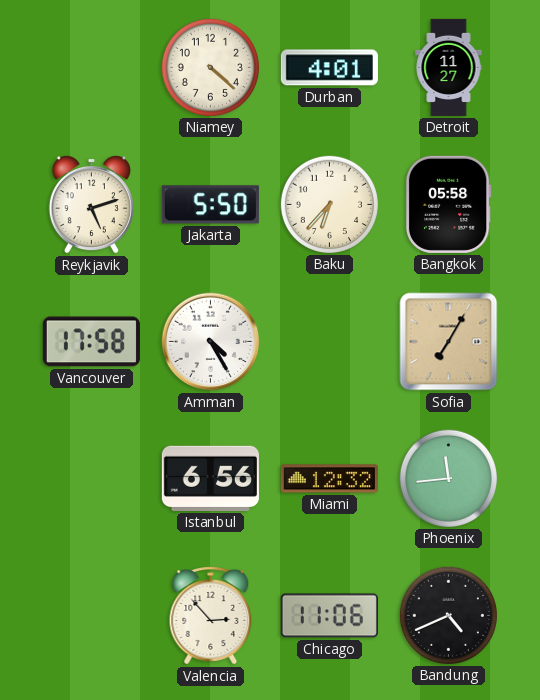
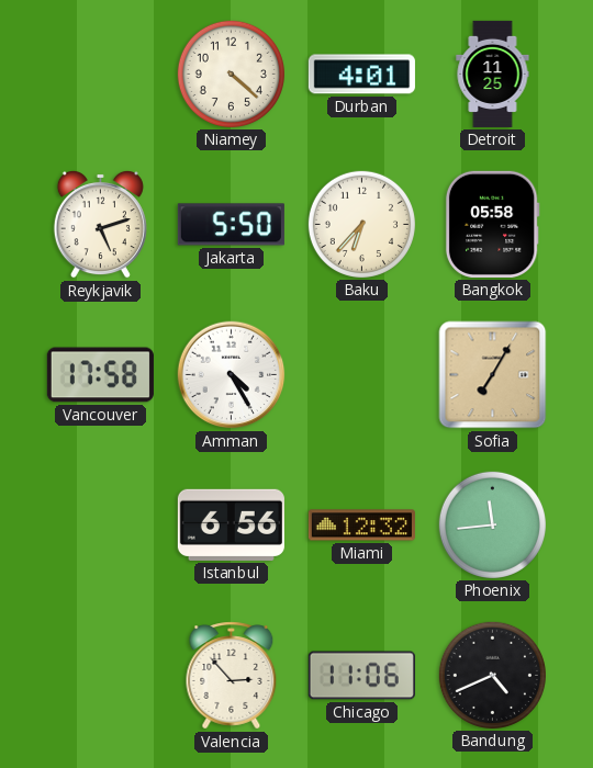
Detroit: 11:27 -> 11:25
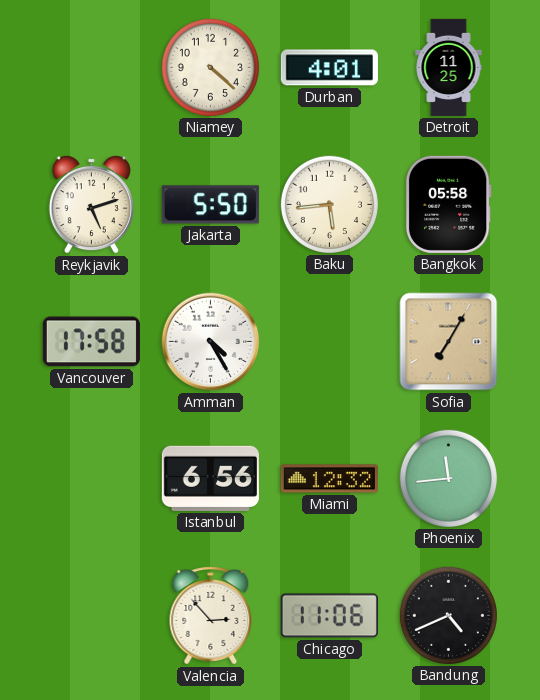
Baku: 6:37 -> 5:44
